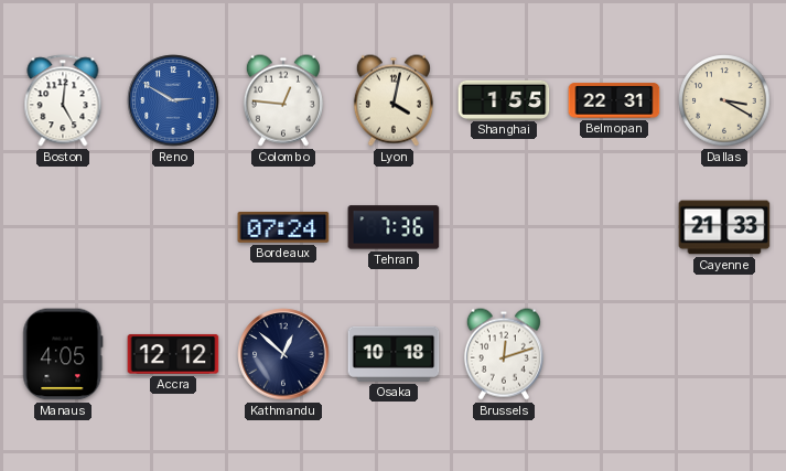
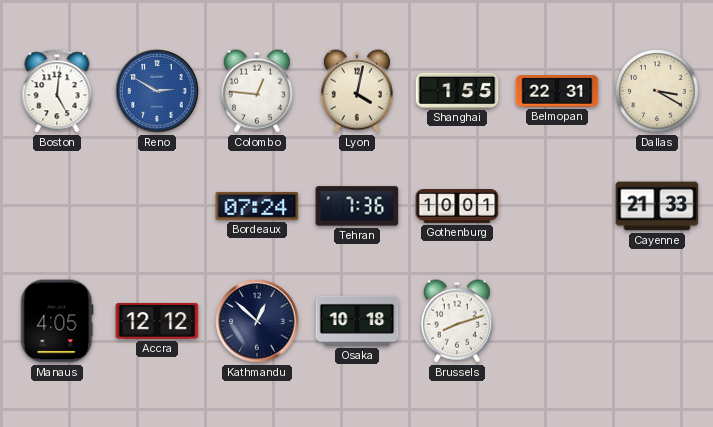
Gothenburg: none -> 10:01
Brussels: 12:12 -> 8:12
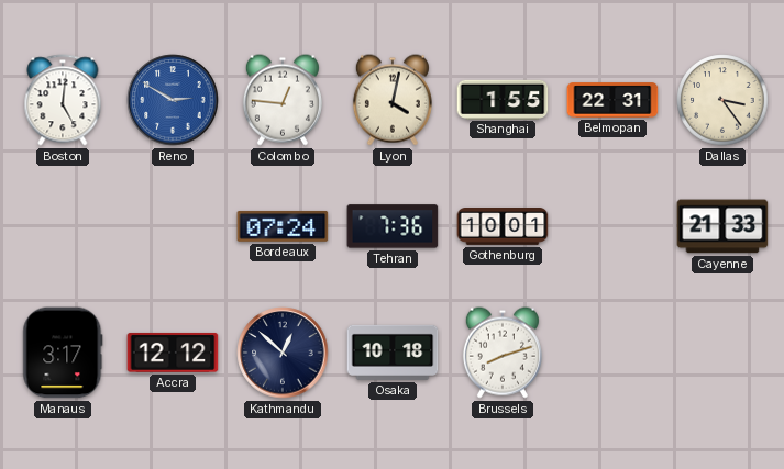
Dallas: 3:20 -> 3:24
Manaus: 4:05 -> 3:17
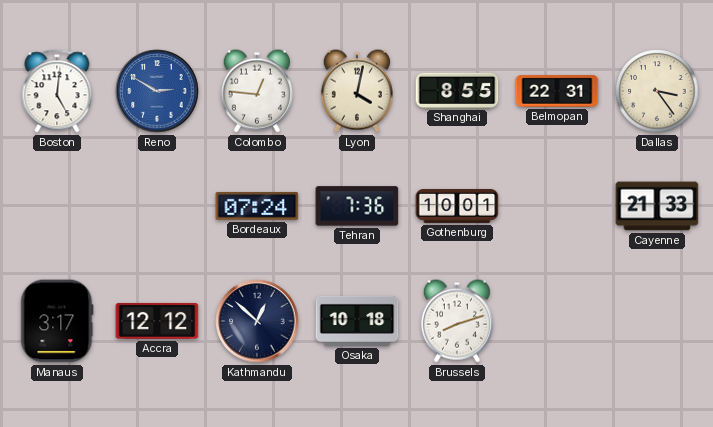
Shanghai: 1:55 -> 8:55
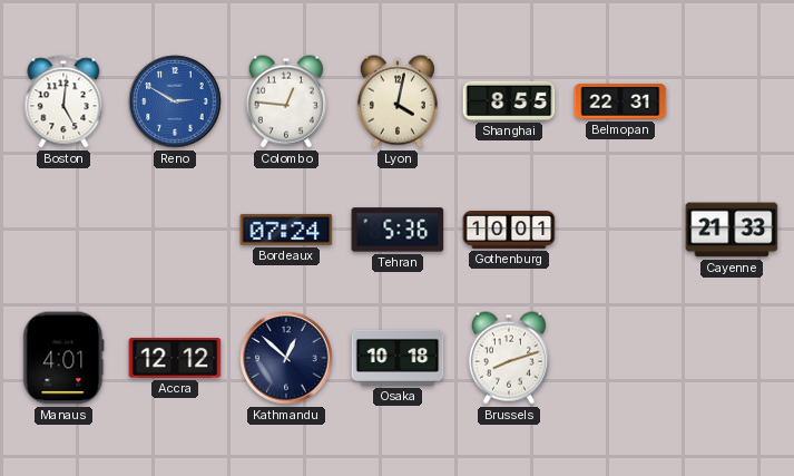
Dallas: 3:24 -> none
Tehran: 7:36 -> 5:36
Manaus: 3:17 -> 4:01
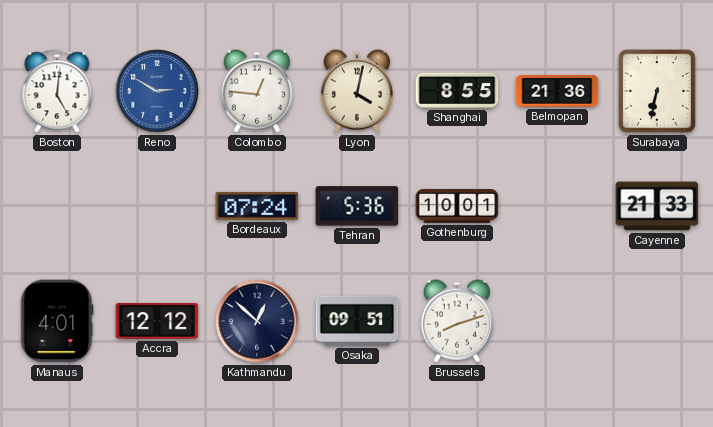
Belmopan: 22:31 -> 21:36
Surabaya: none -> 6:32
Osaka: 10:18 -> 09:51
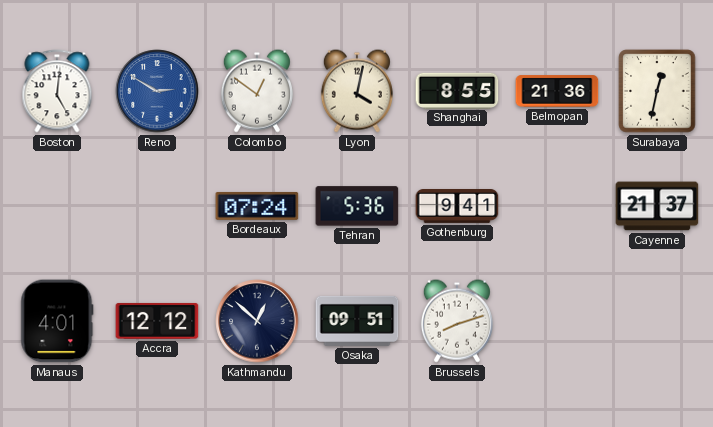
Colombo: 12:46 -> 12:51
Surabaya: 6:32 -> 12:32
Gothenburg: 10:01 -> 9:41
Cayenne: 21:33 -> 21:37
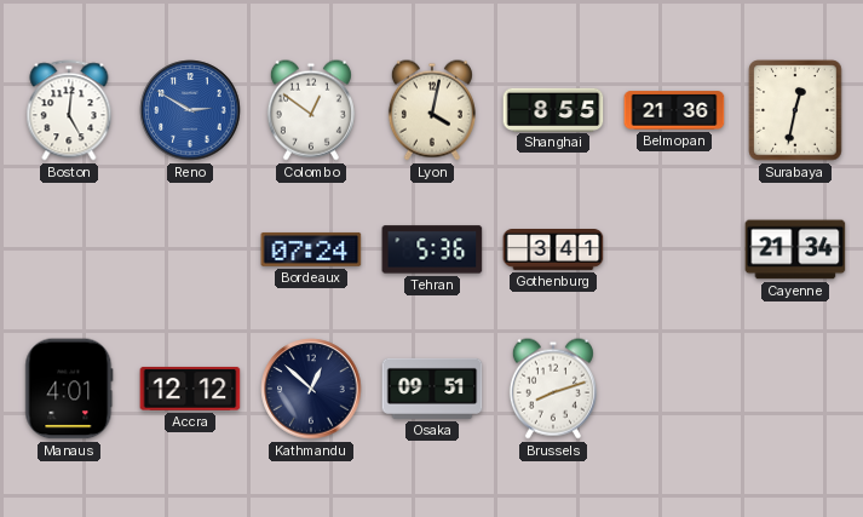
Gothenburg: 9:41 -> 3:41
Cayenne: 21:37 -> 21:34
